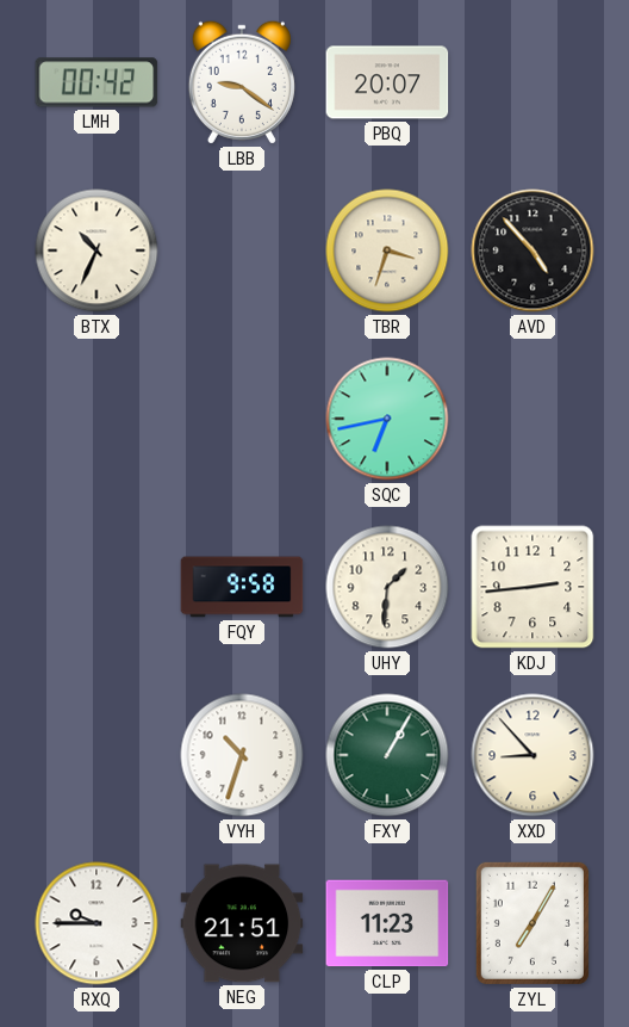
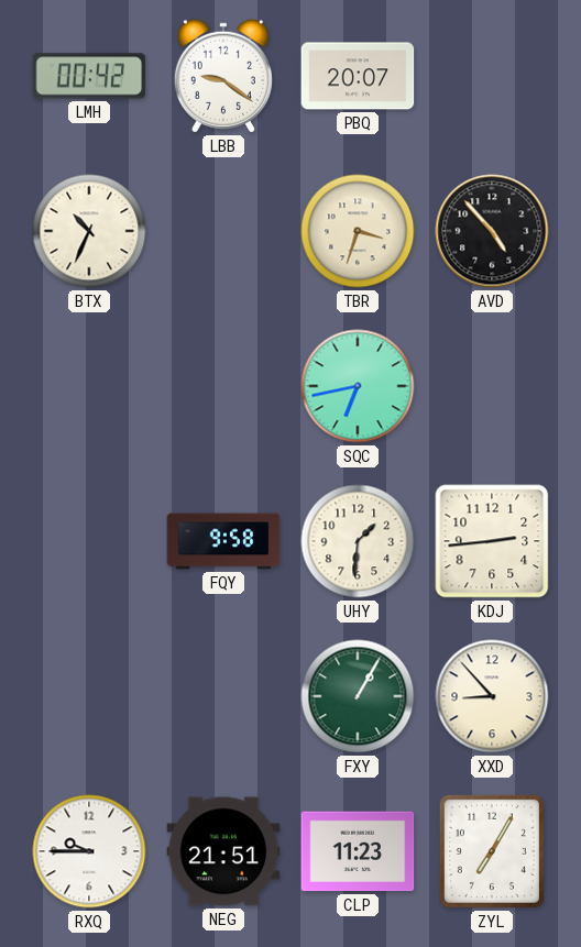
VYH: 10:33 -> none
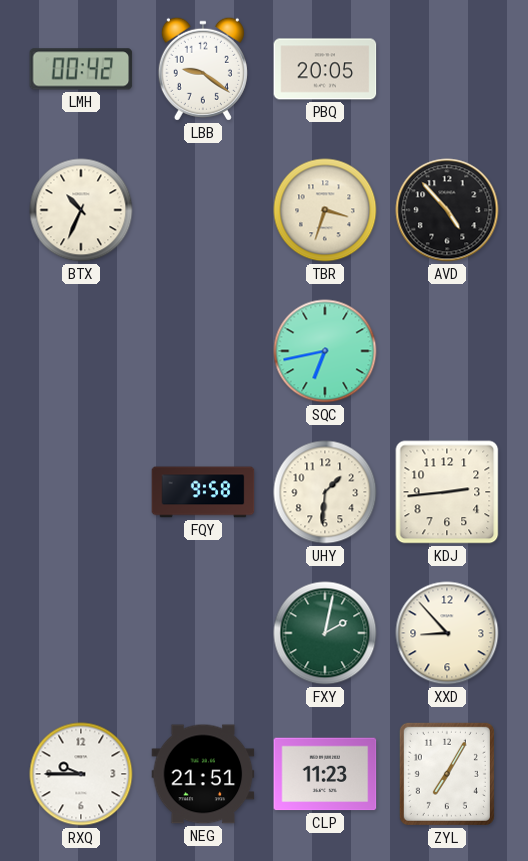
PBQ: 20:07 -> 20:05
FXY: 1:05 -> 2:02
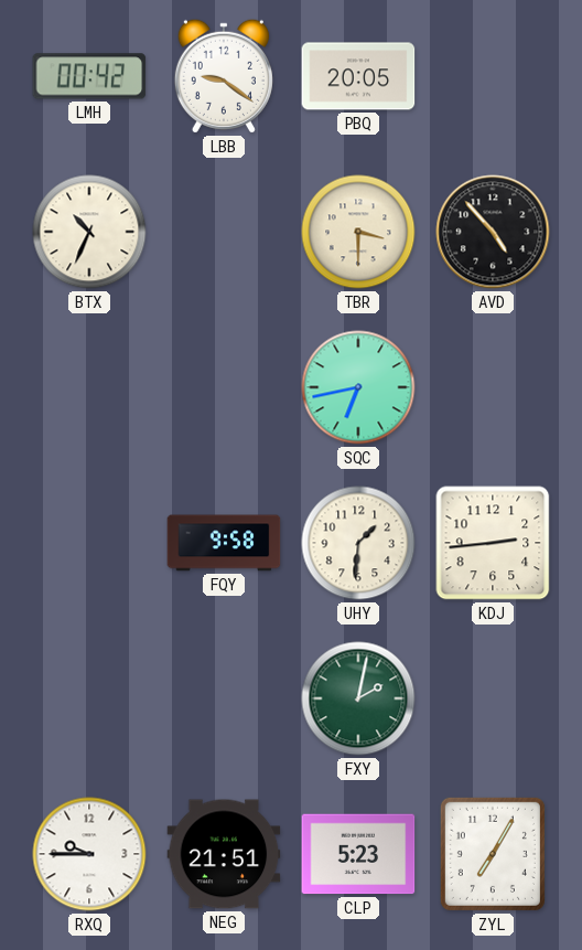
TBR: 3:33 -> 3:30
XXD: 8:53 -> none
CLP: 11:23 -> 5:23
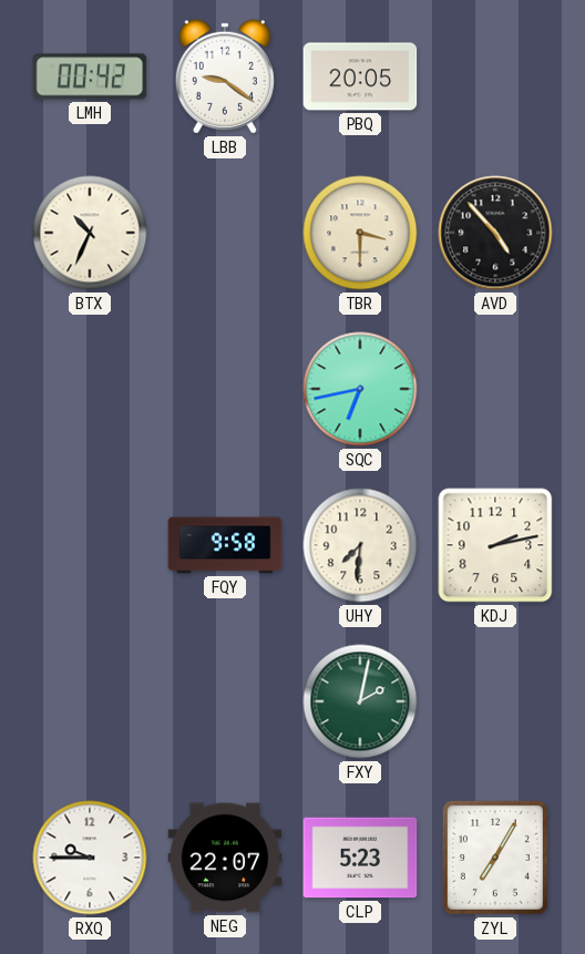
UHY: 1:31 -> 7:31
KDJ: 2:44 -> 2:13
NEG: 21:51 -> 22:07
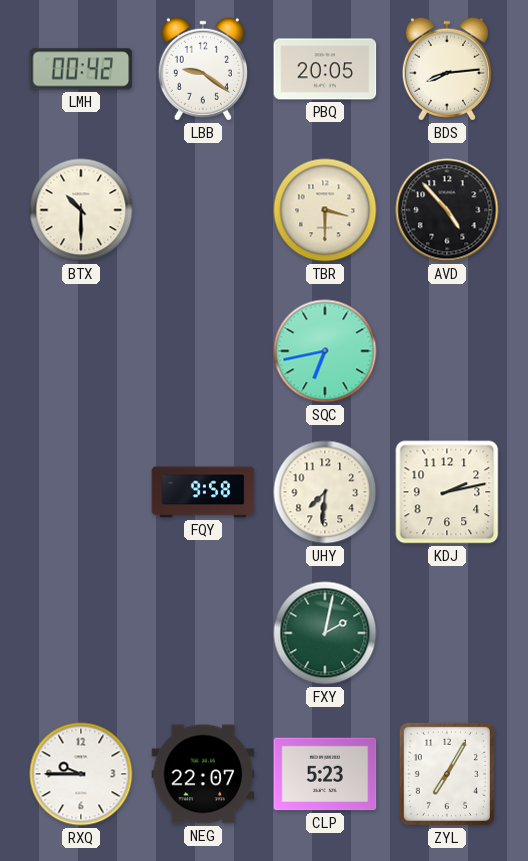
BDS: none -> 8:14
BTX: 10:34 -> 10:30
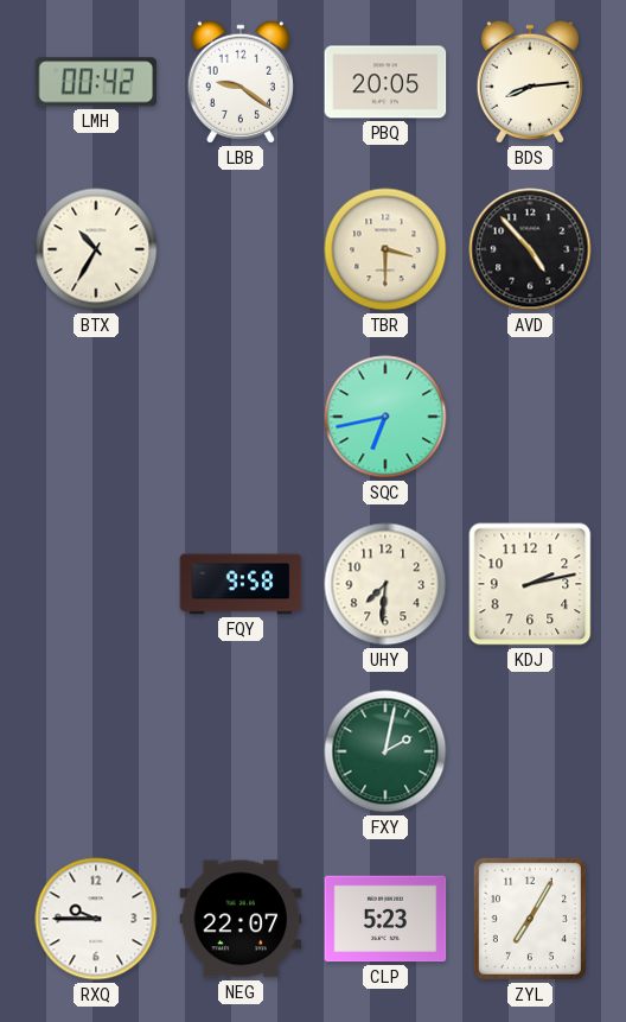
BTX: 10:30 -> 10:35
